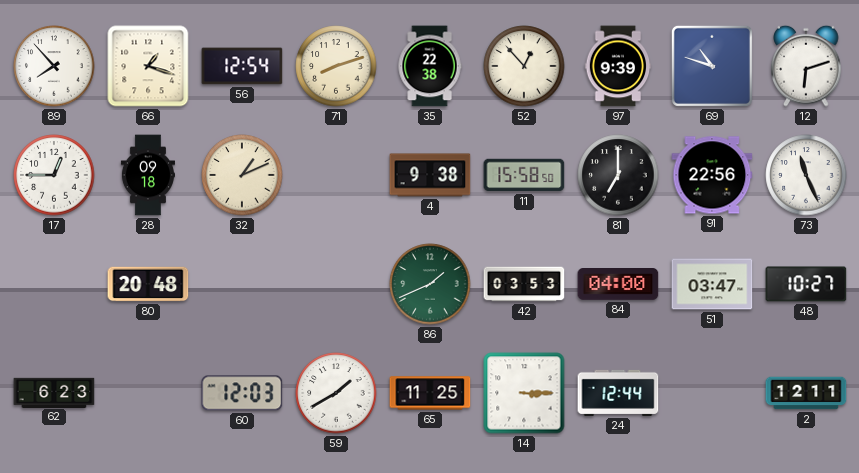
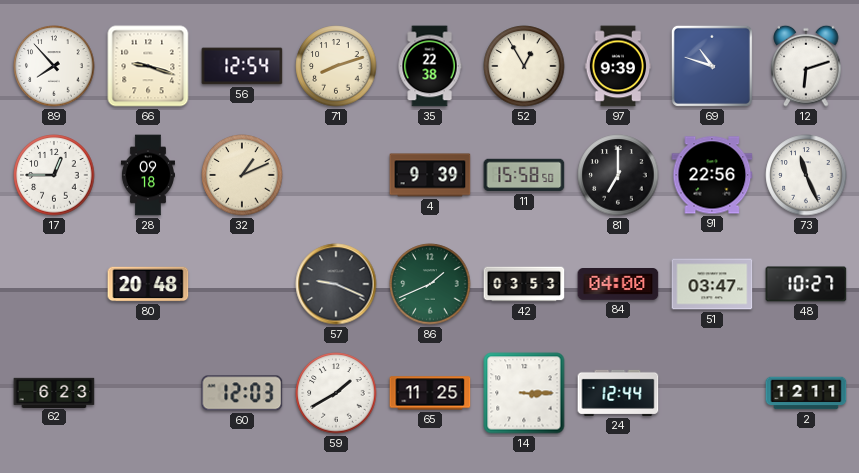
66: 1:18 -> 9:18
52: 12:53 -> 12:55
4: 9:38 -> 9:39
57: none -> 9:19
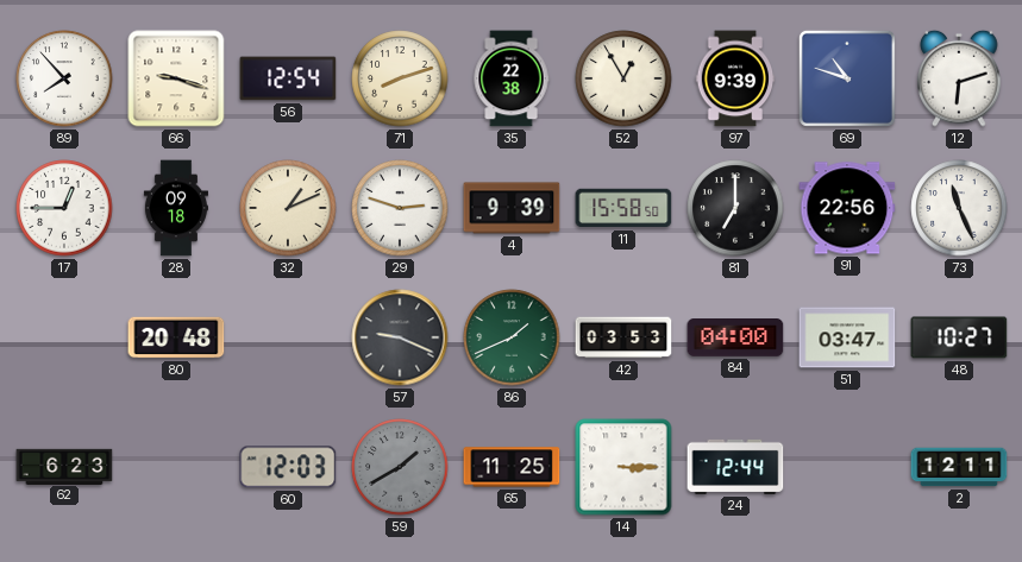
29: none -> 2:48
59 dial: white -> grey
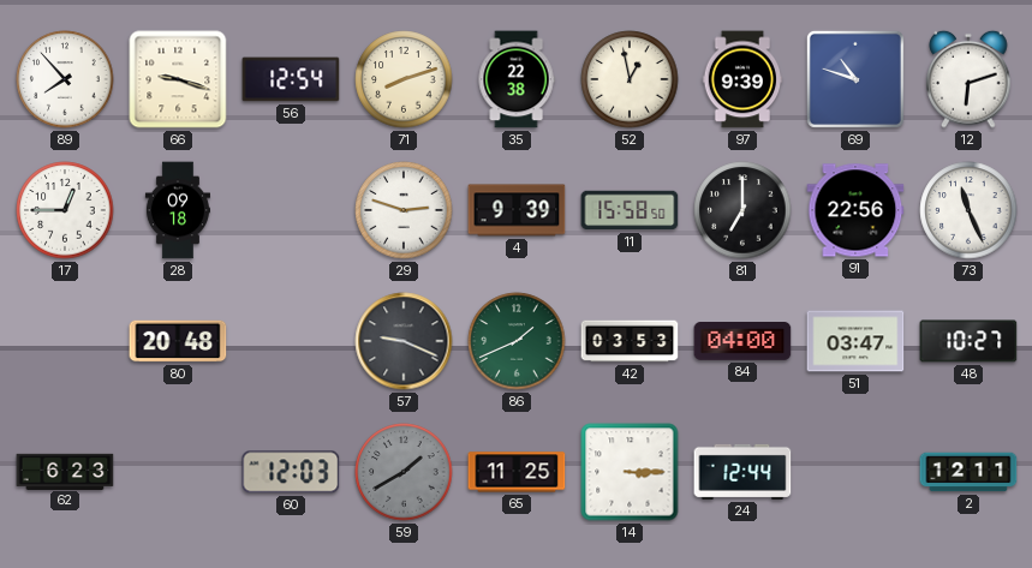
52: 12:55 -> 12:58
32: 1:11 -> none
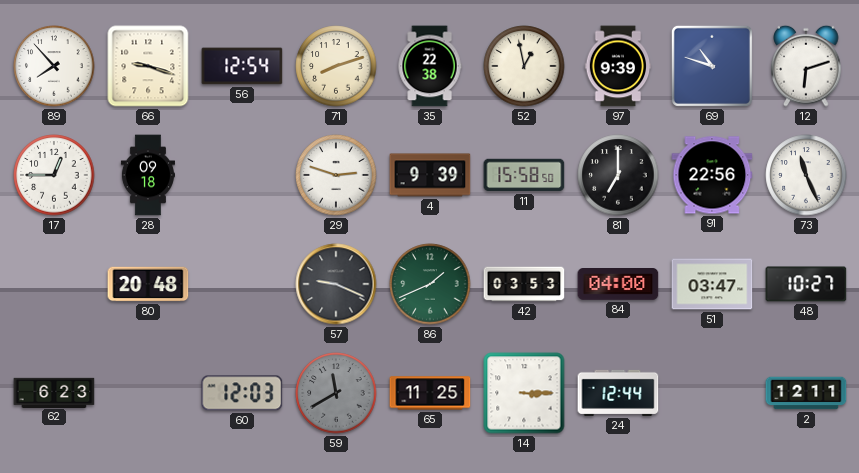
59: 1:40 -> 11:40
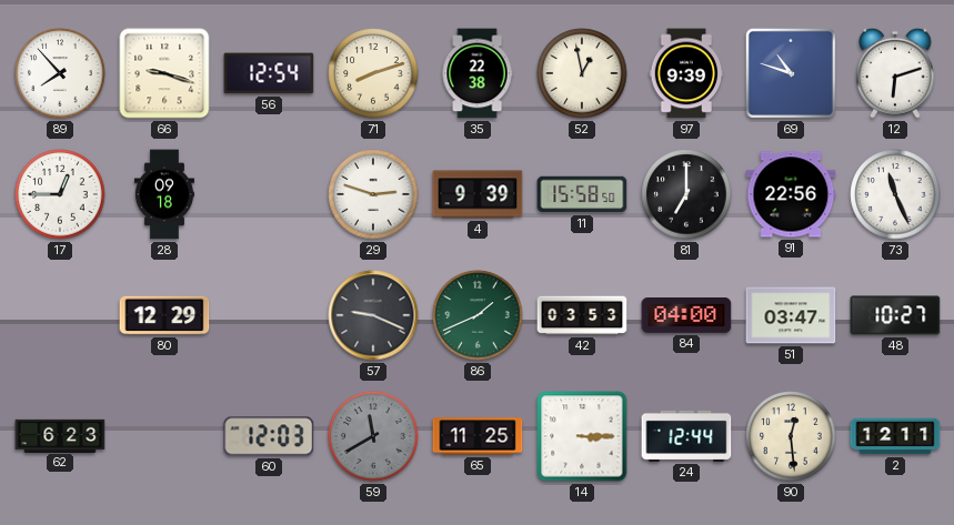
80: 20:48 -> 12:29
90: none -> 12:29
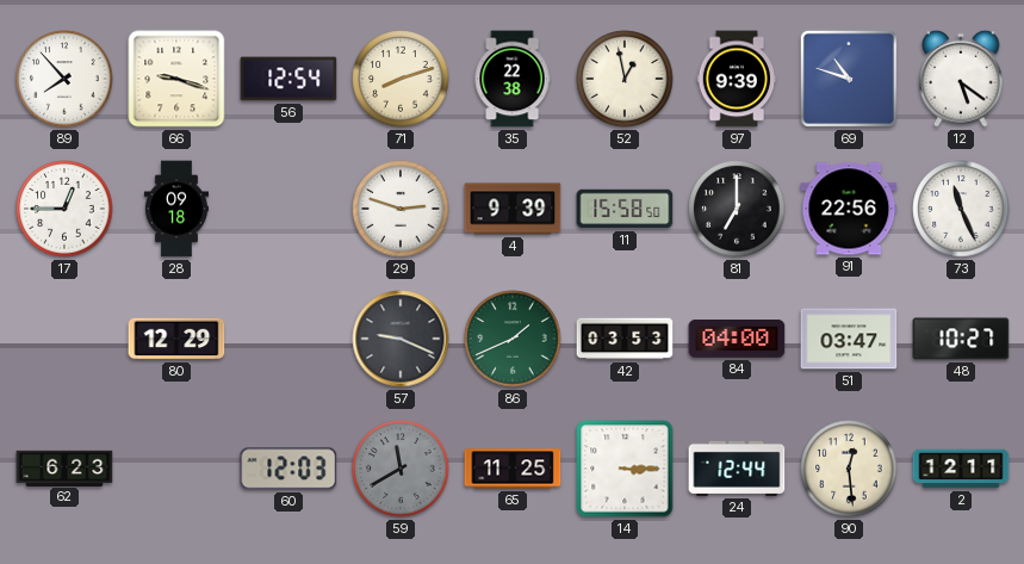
12: 6:12 -> 5:21
